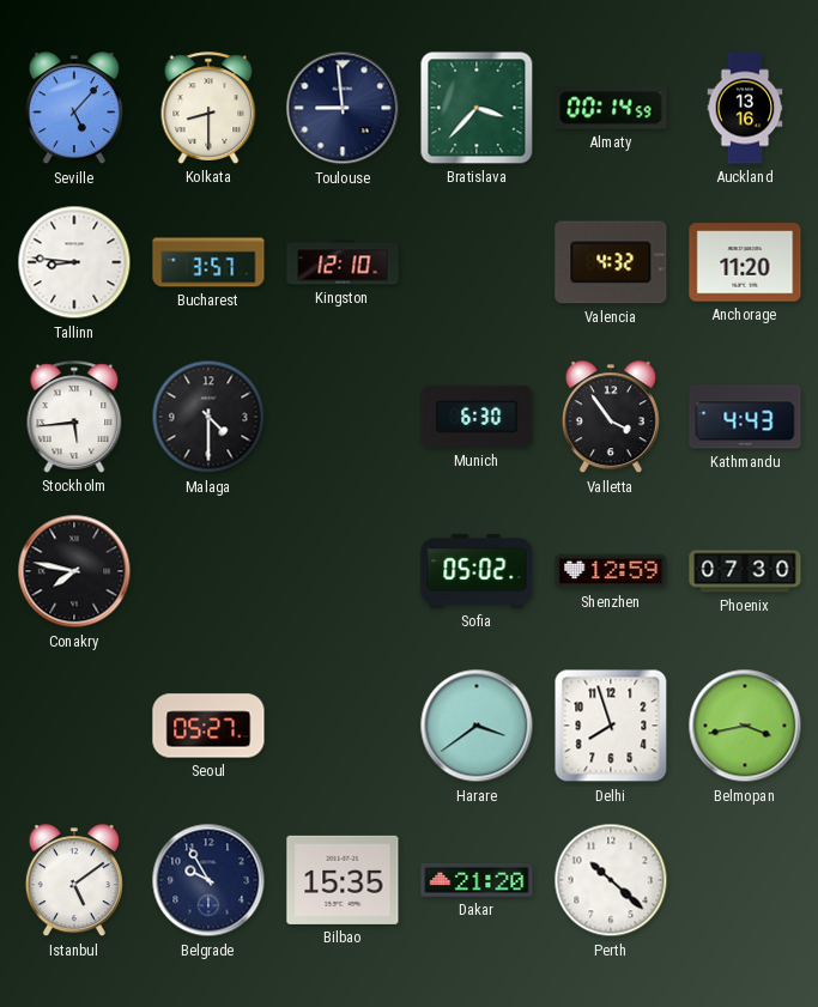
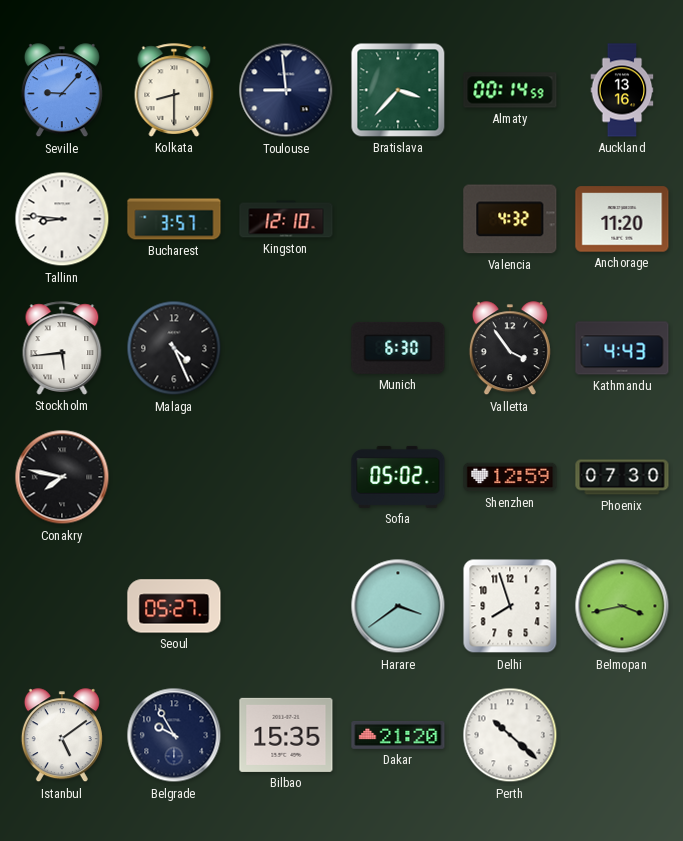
Seville: 5:07 -> 9:07
Malaga: 4:30 -> 4:26
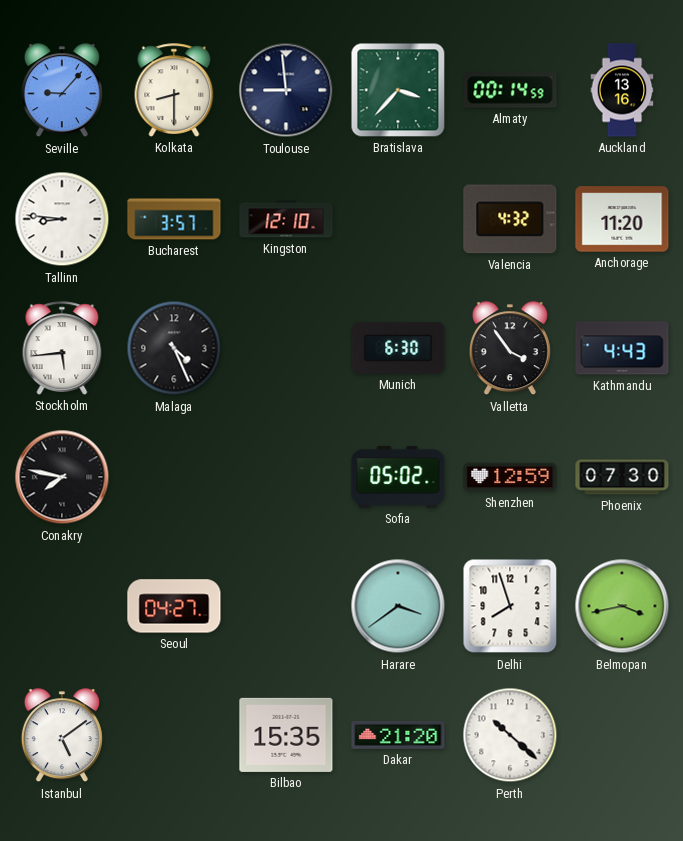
Seoul: 05:27 -> 04:27
Belgrade: 9:55 -> none
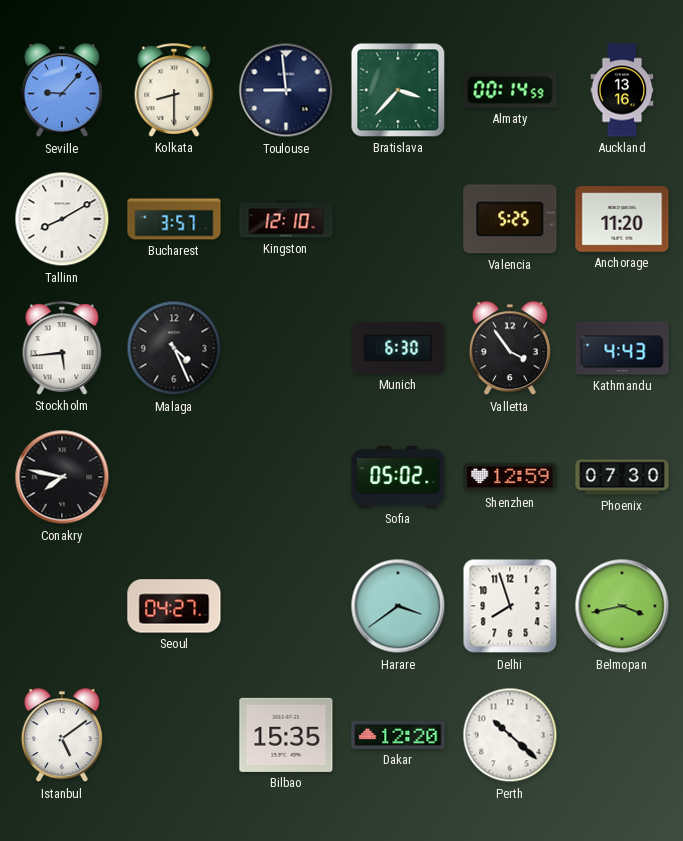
Tallinn: 8:46 -> 8:10
Valencia: 4:32 -> 5:25
Dakar: 21:20 -> 12:20
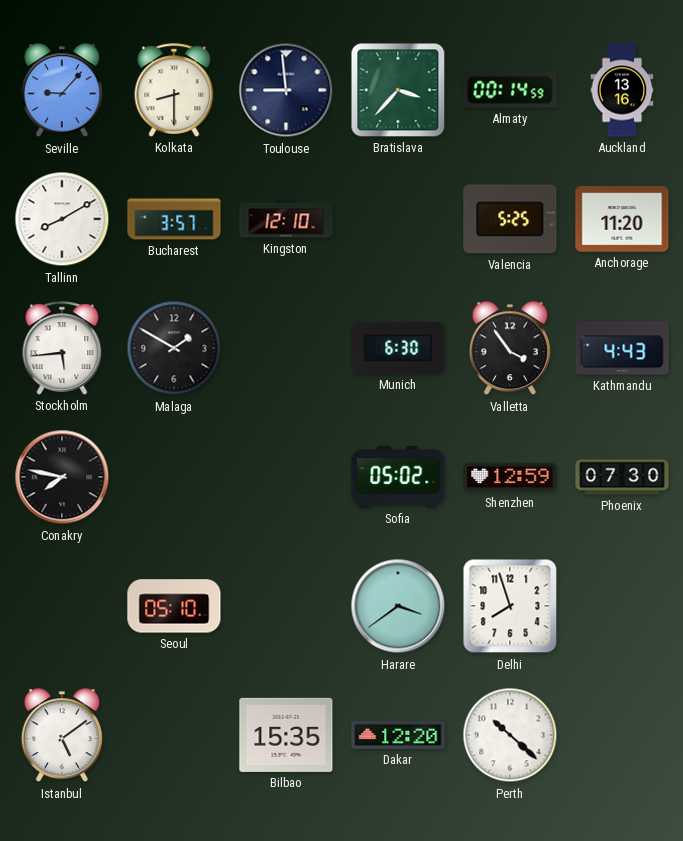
Malaga: 4:26 -> 1:50
Seoul: 04:27 -> 05:10
Belmopan: 3:43 -> none
